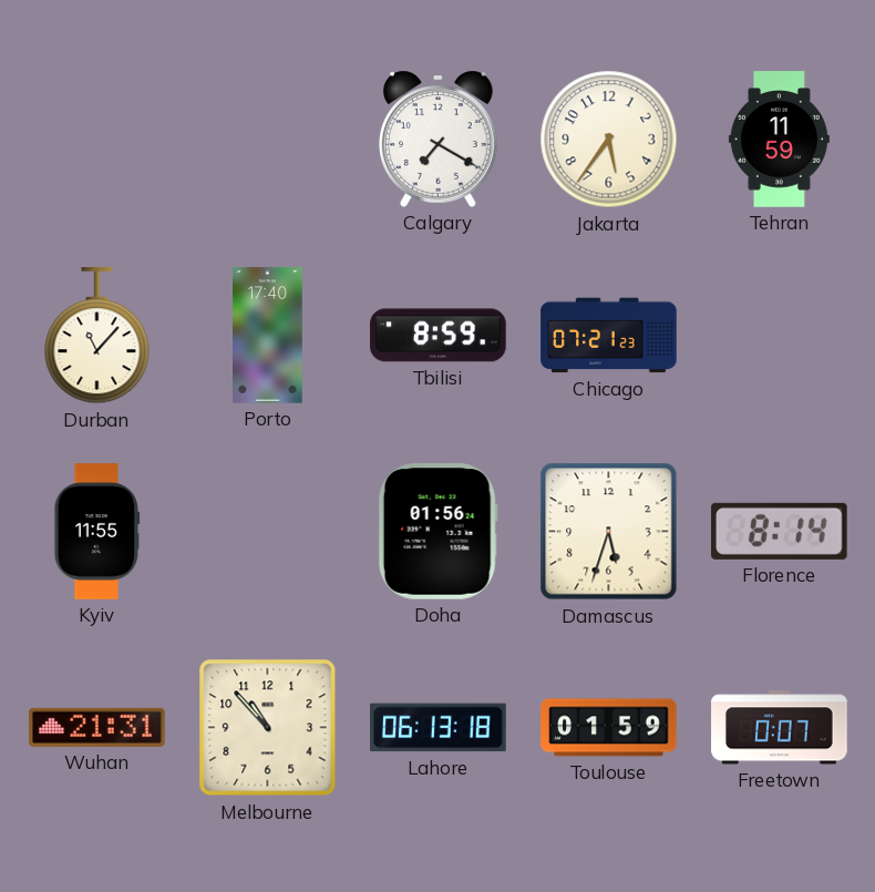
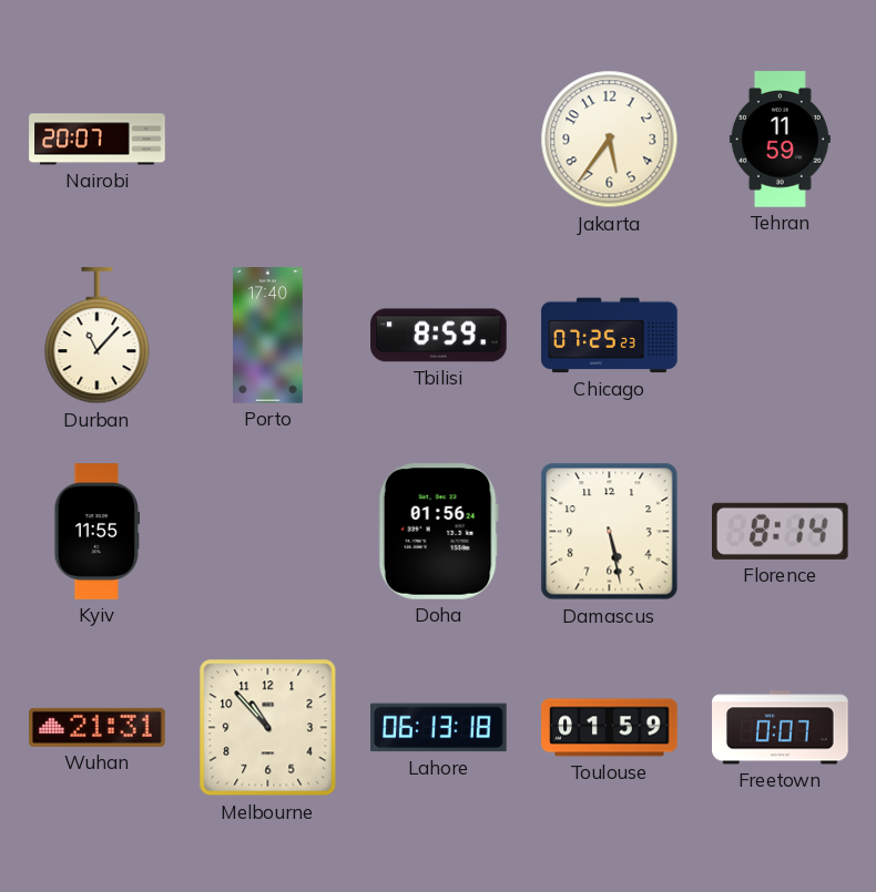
Nairobi: none -> 20:07
Calgary: 7:20 -> none
Chicago: 07:21 -> 07:25
Damascus: 5:33 -> 5:28
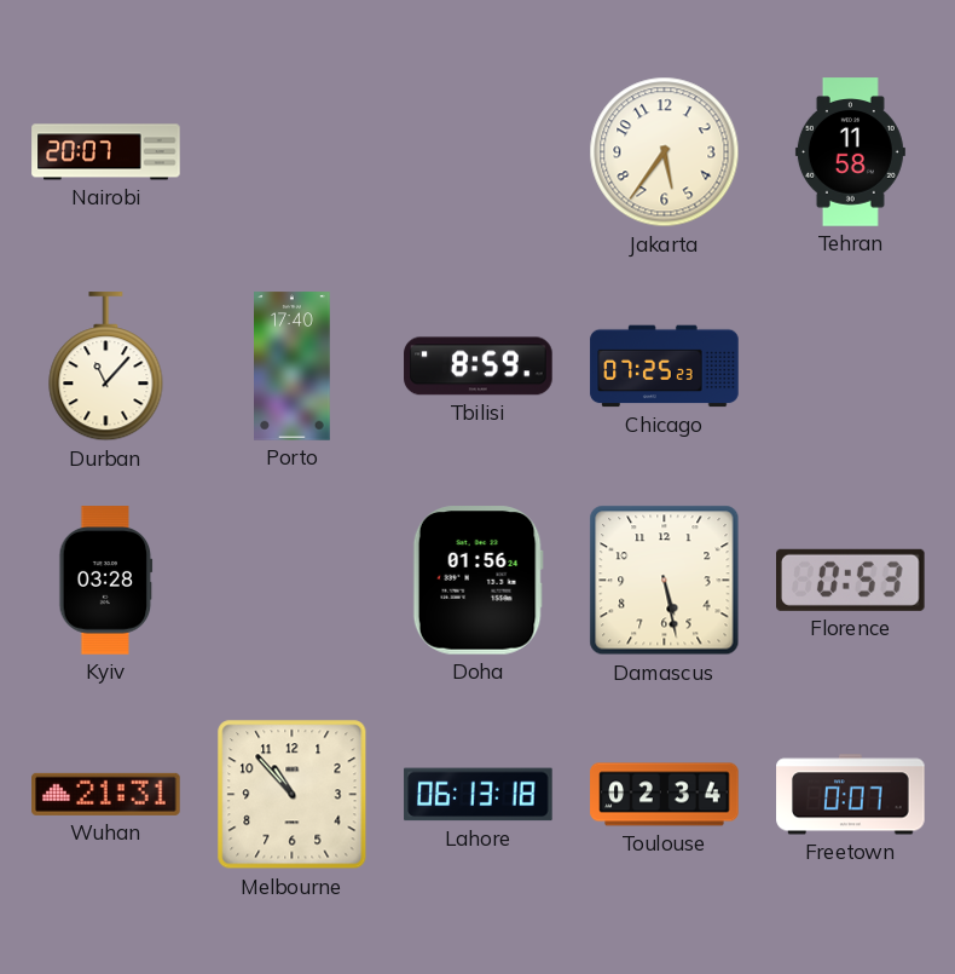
Tehran: 11:59 -> 11:58
Kyiv: 11:55 -> 03:28
Florence: 8:14 -> 0:53
Toulouse: 01:59 -> 02:34
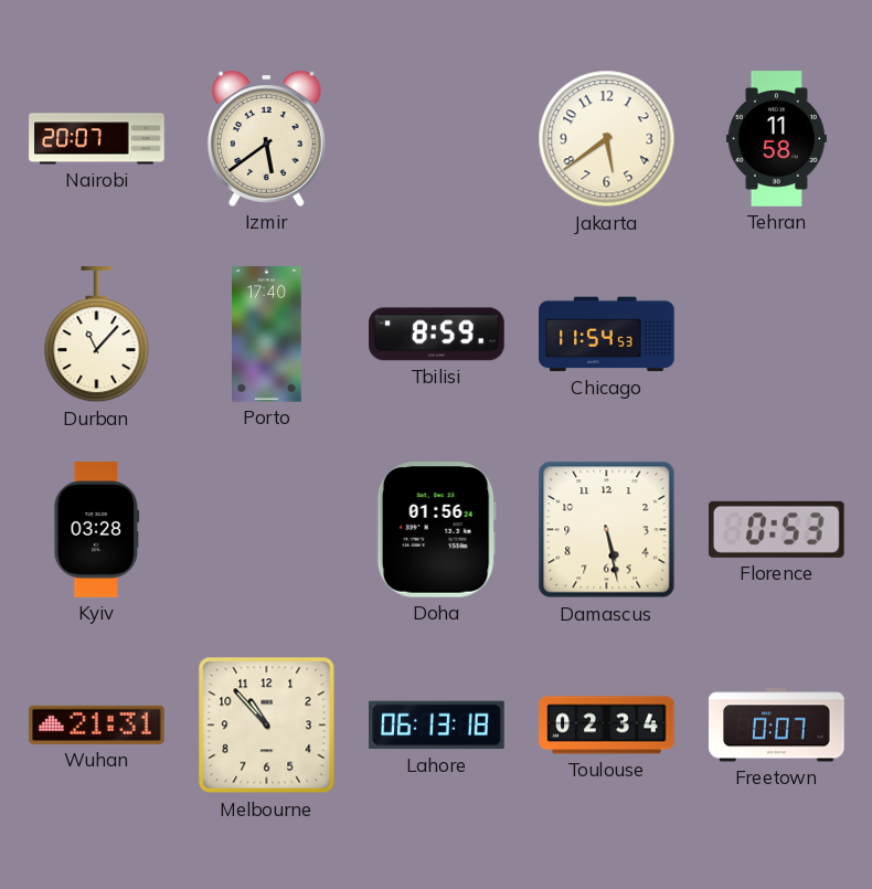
Izmir: none -> 5:39
Jakarta: 5:36 -> 5:39
Chicago: 07:25 -> 11:54
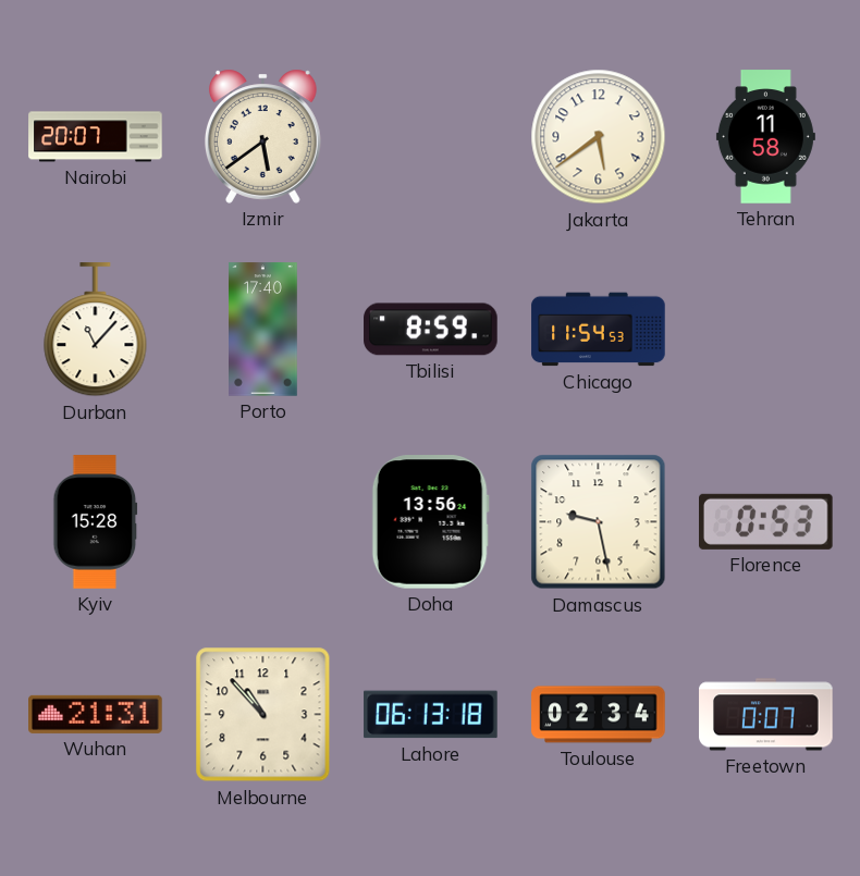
Kyiv: 03:28 -> 15:28
Doha: 01:56 -> 13:56
Damascus: 5:28 -> 9:28
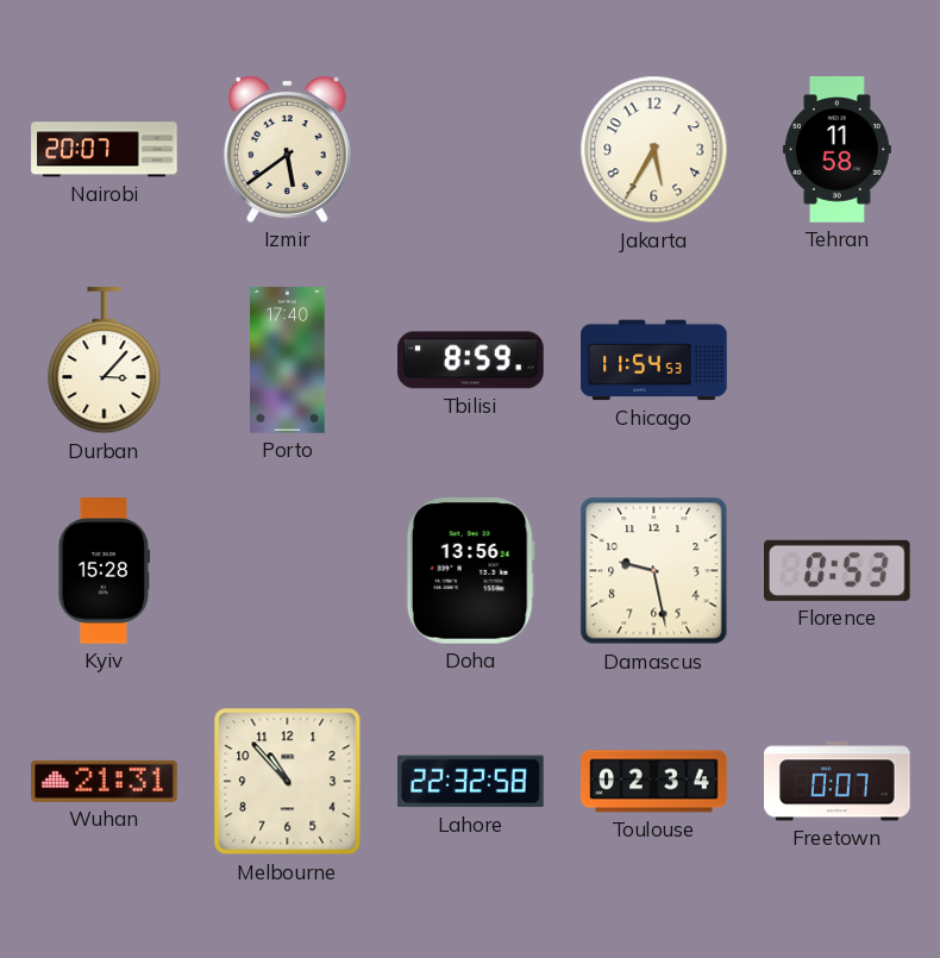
Jakarta: 5:39 -> 5:35
Durban: 11:07 -> 3:07
Lahore: 06:13 -> 22:32
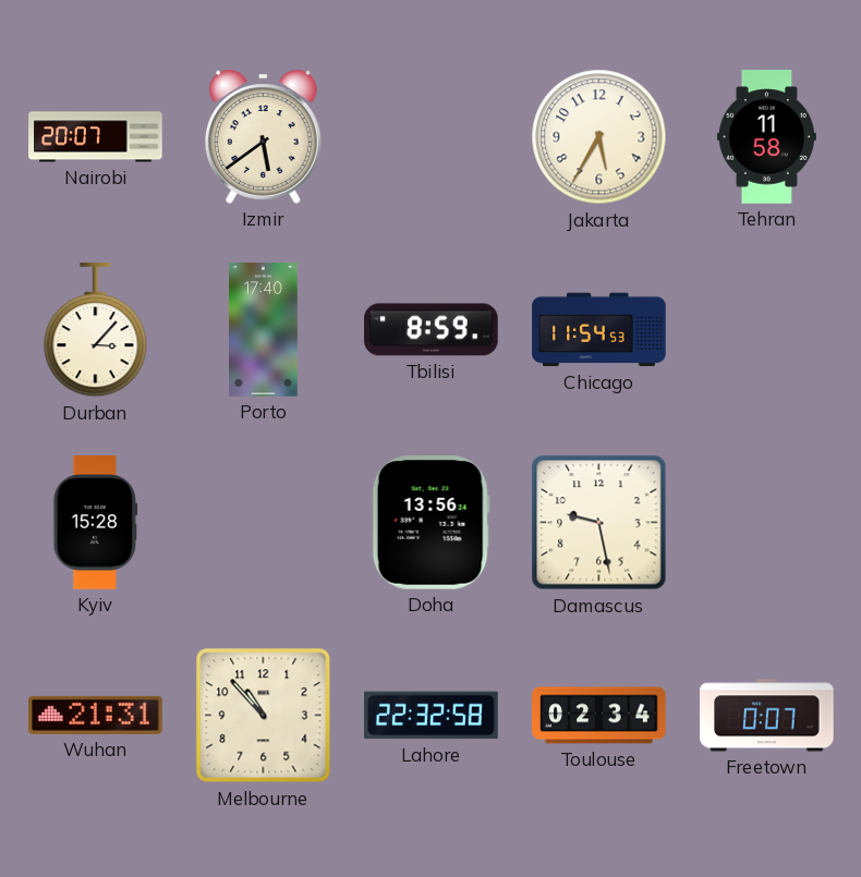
Florence: 0:53 -> none
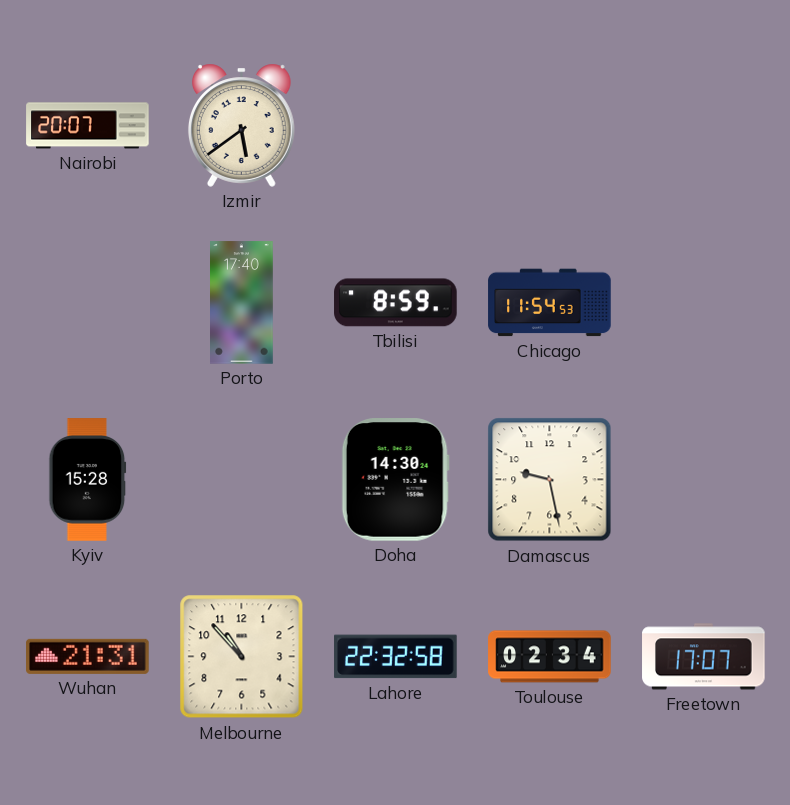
Jakarta: 5:35 -> none
Tehran: 11:58 -> none
Durban: 3:07 -> none
Doha: 13:56 -> 14:30
Freetown: 0:07 -> 17:07
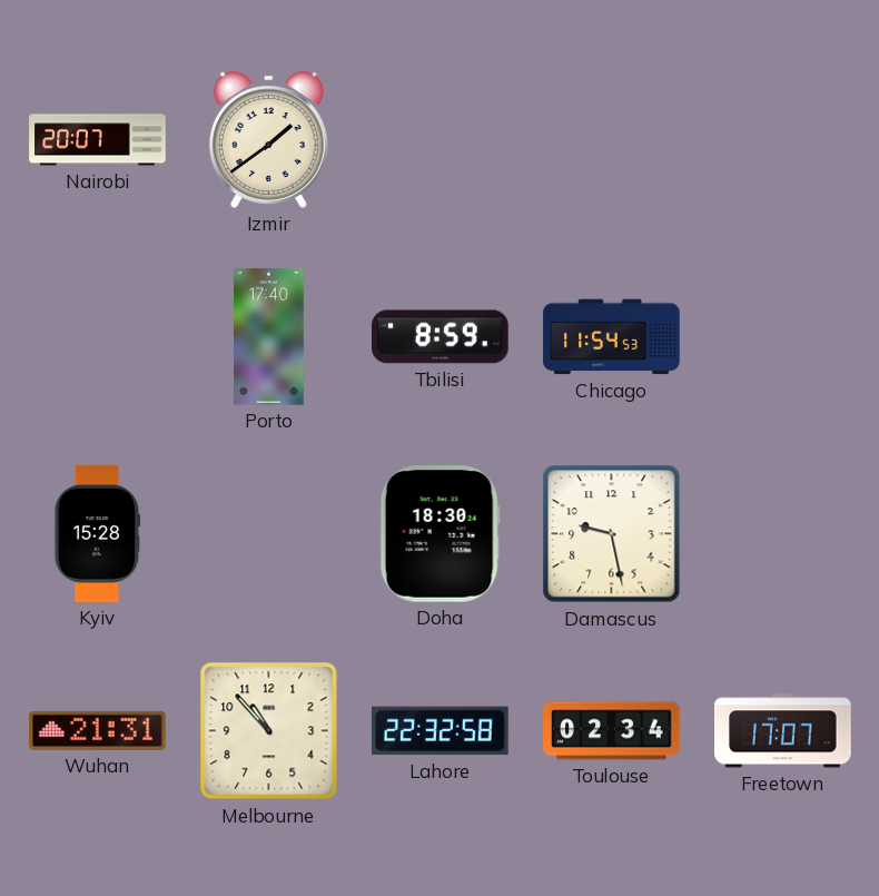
Izmir: 5:39 -> 1:39
Doha: 14:30 -> 18:30
